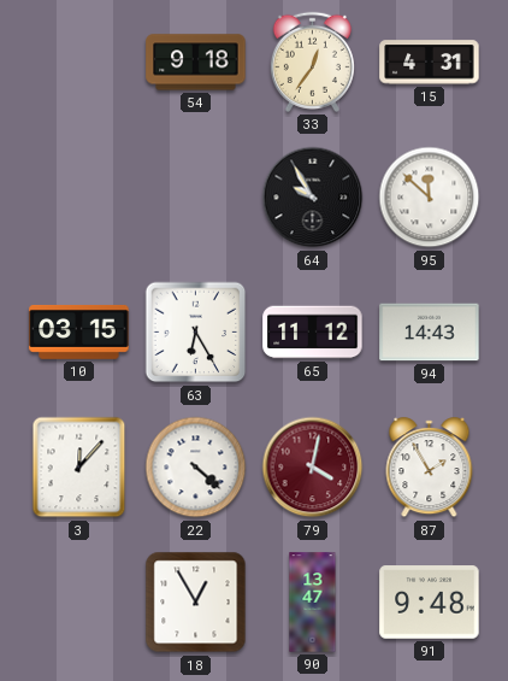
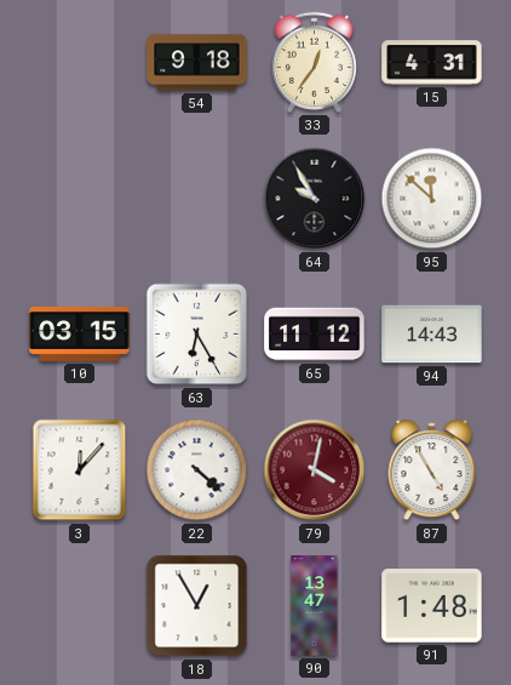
87: 1:55 -> 4:55
91: 9:48 -> 1:48
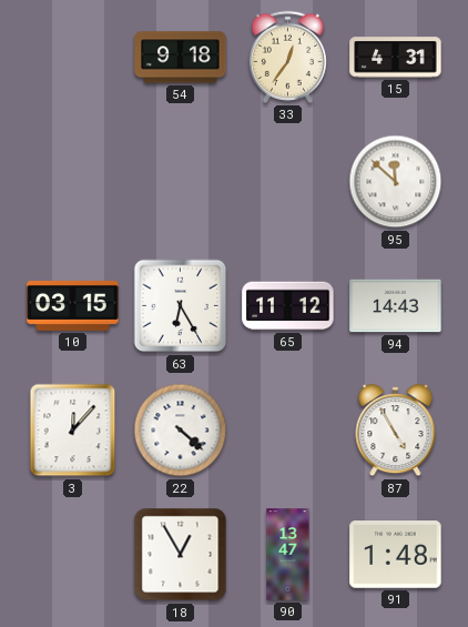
64: 9:55 -> none
79: 4:02 -> none
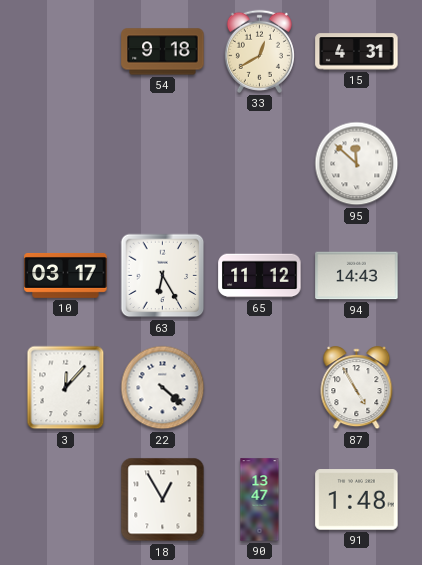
33: 12:36 -> 12:40
10: 03:15 -> 03:17
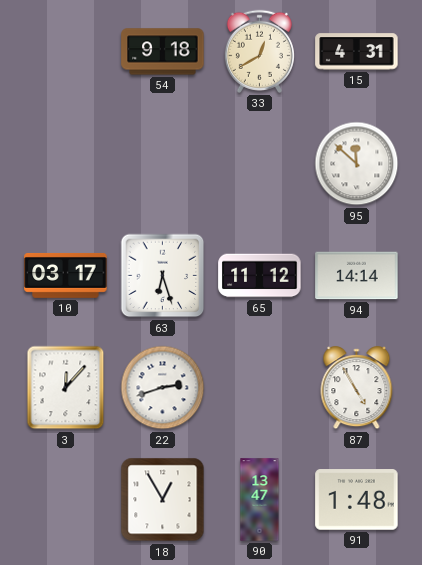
63: 6:25 -> 6:27
94: 14:43 -> 14:14
22: 4:22 -> 2:42
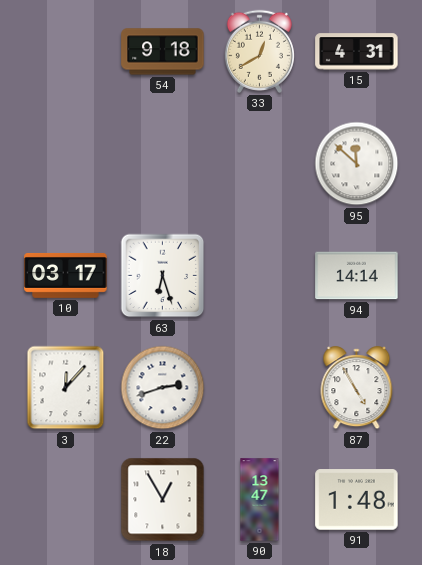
65: 11:12 -> none
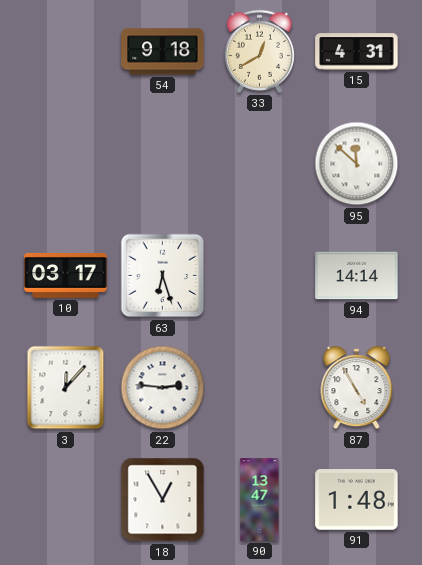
22: 2:42 -> 2:46
